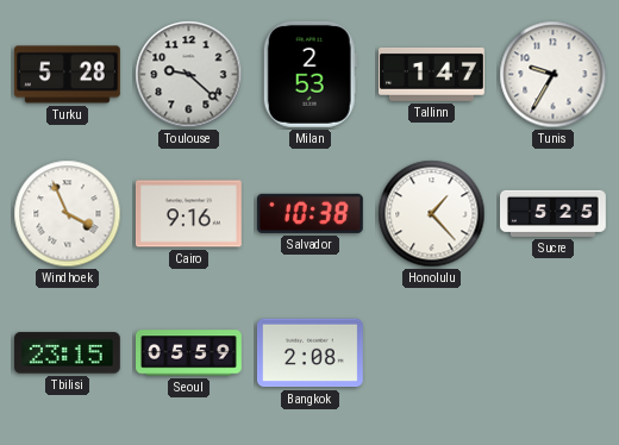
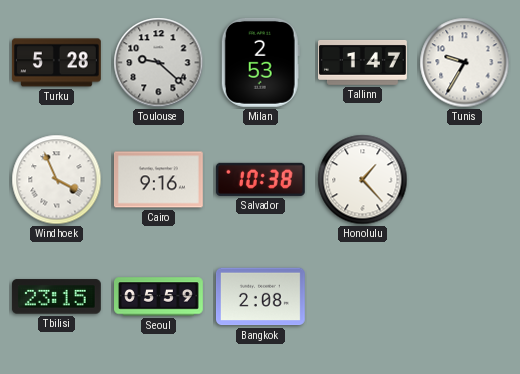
Sucre: 5:25 -> none
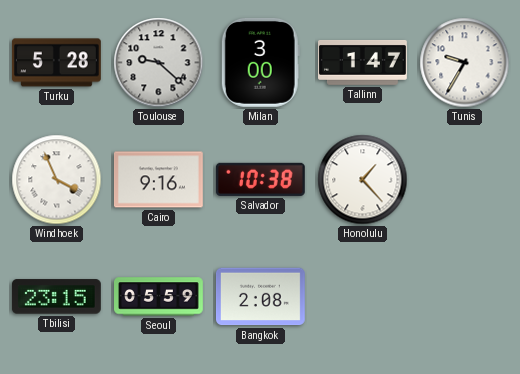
Milan: 2:53 -> 3:00
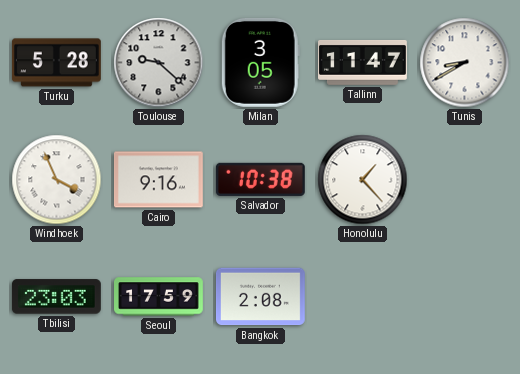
Milan: 3:00 -> 3:05
Tallinn: 1:47 -> 11:47
Tunis: 9:35 -> 8:40
Tbilisi: 23:15 -> 23:03
Seoul: 05:59 -> 17:59
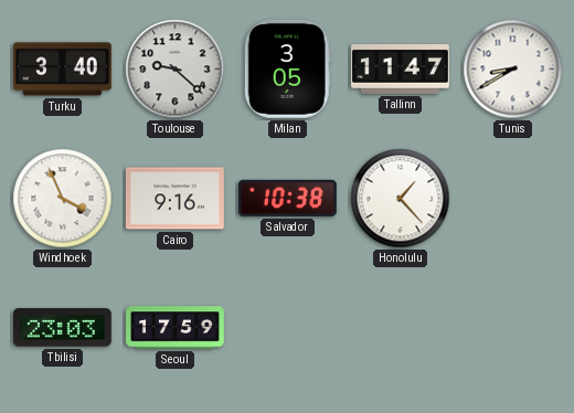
Turku: 5:28 -> 3:40
Bangkok: 2:08 -> none
